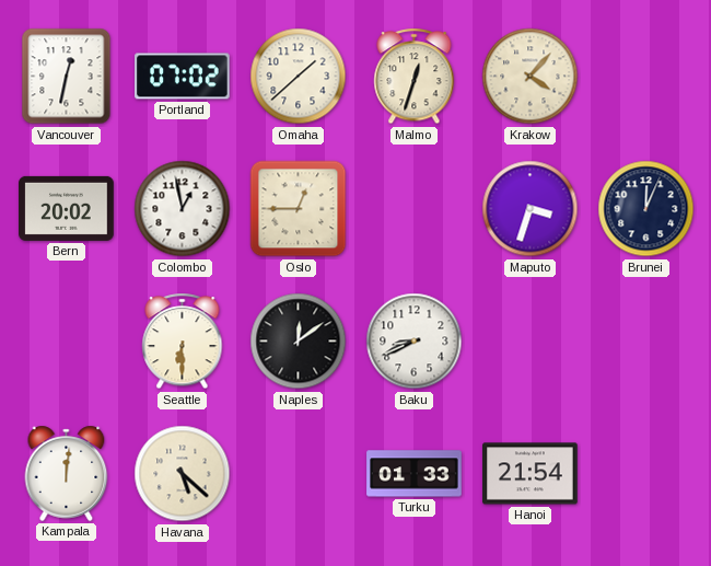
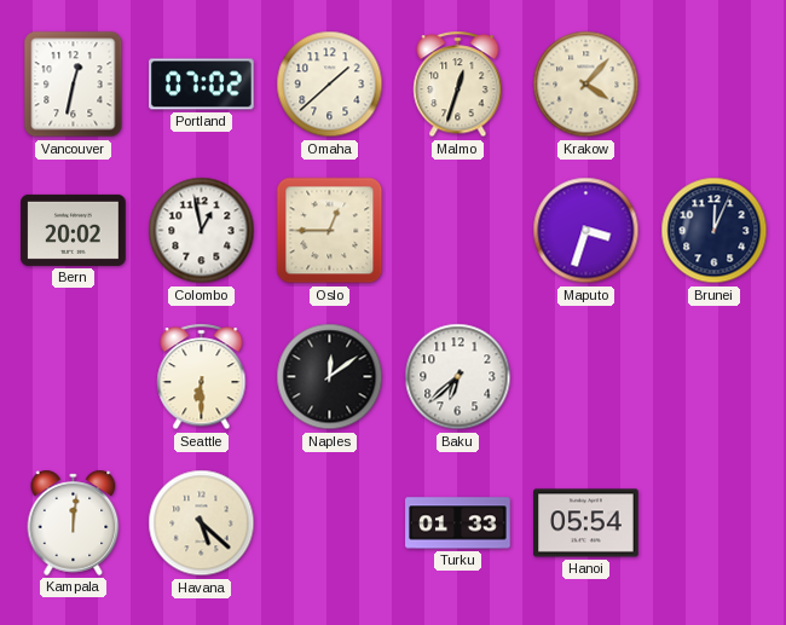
Baku: 8:41 -> 6:38
Hanoi: 21:54 -> 05:54
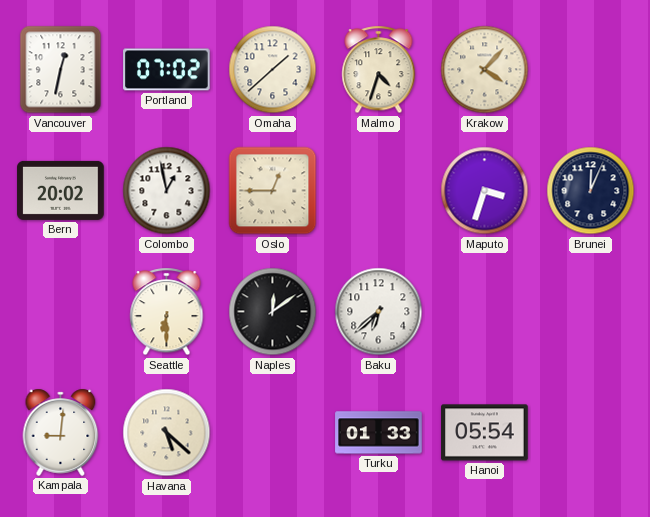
Malmo: 12:33 -> 4:33
Kampala: 12:01 -> 9:01
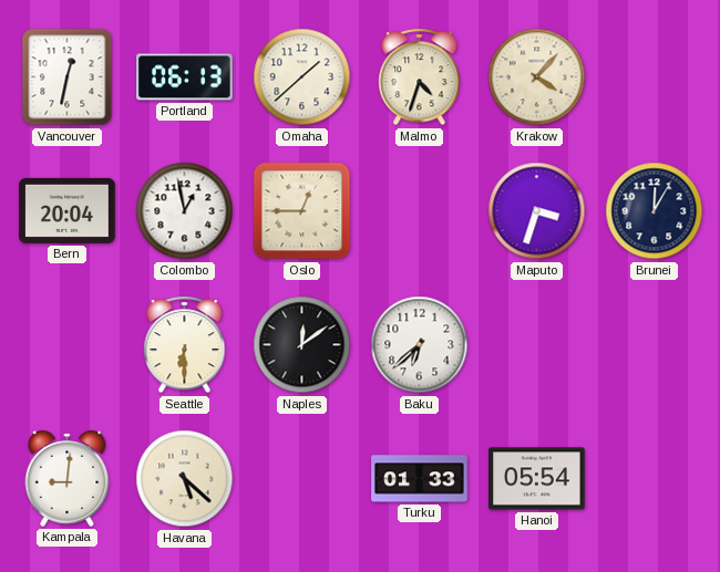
Portland: 07:02 -> 06:13
Bern: 20:02 -> 20:04
Brunei: 12:04 -> 12:05
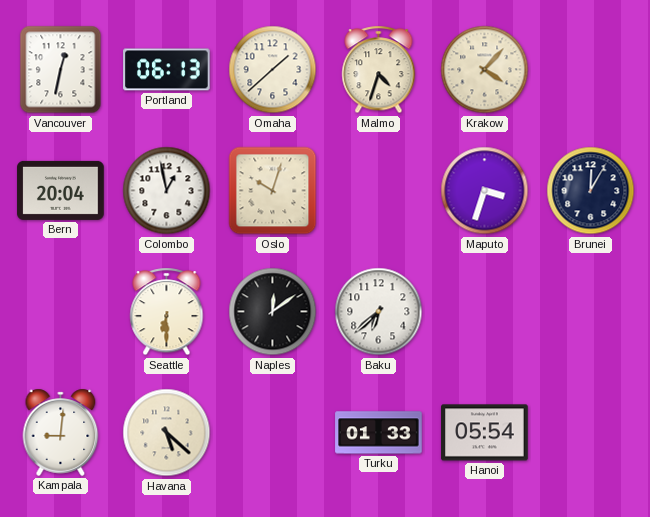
Oslo: 12:45 -> 10:03
